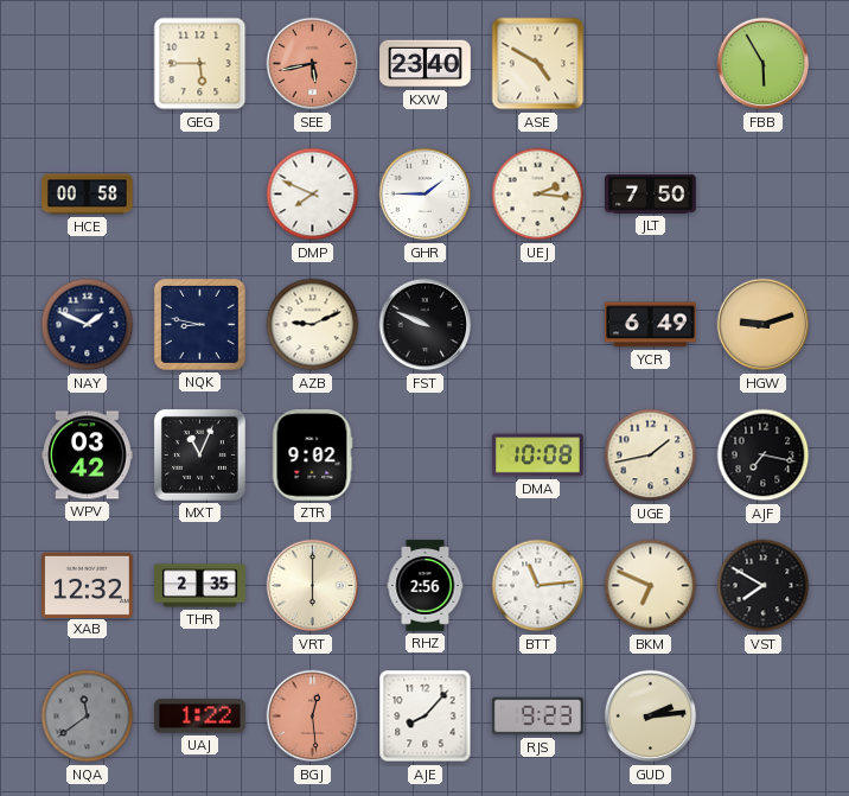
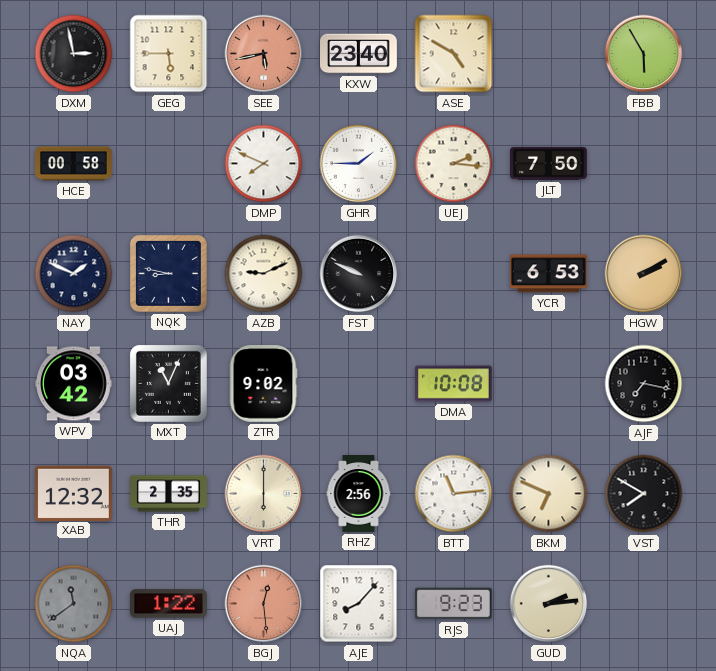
DXM: none -> 2:58
YCR: 6:49 -> 6:53
HGW: 9:12 -> 2:10
UGE: 1:43 -> none
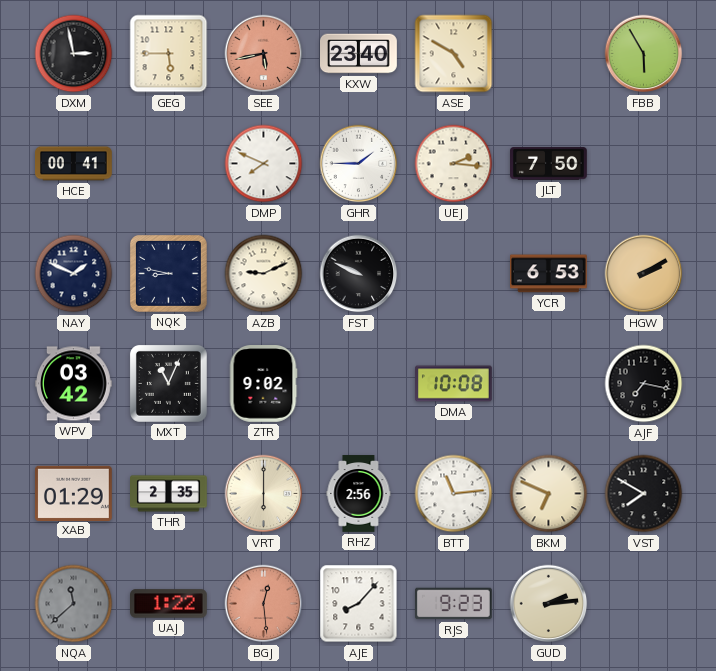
HCE: 00:58 -> 00:41
XAB: 12:32 -> 01:29
NQA: 11:39 -> 11:38
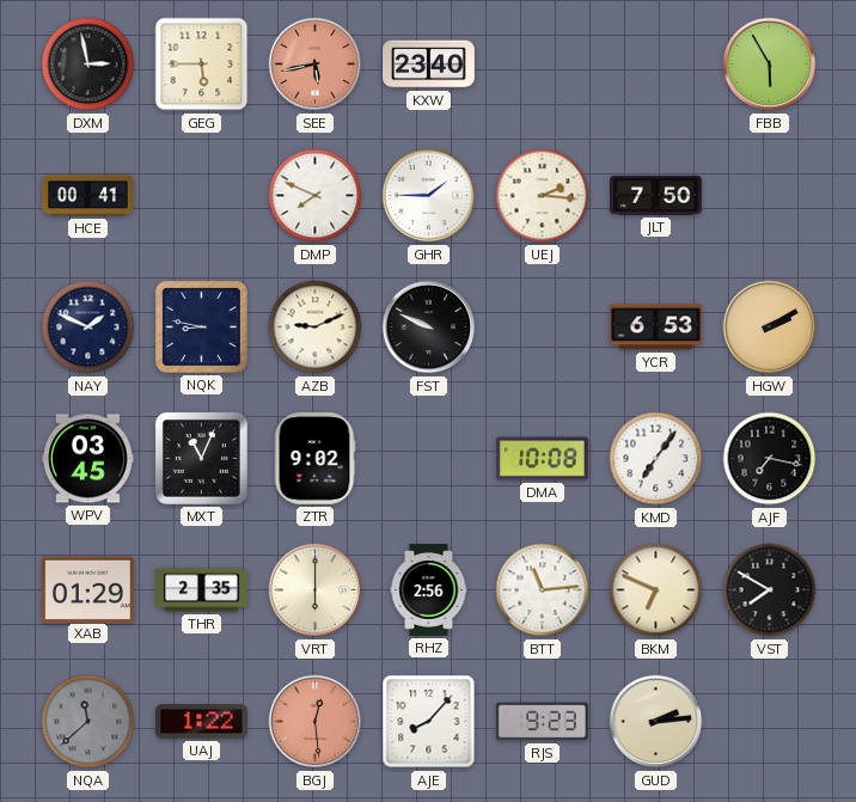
ASE: 4:50 -> none
WPV: 03:42 -> 03:45
KMD: none -> 7:06
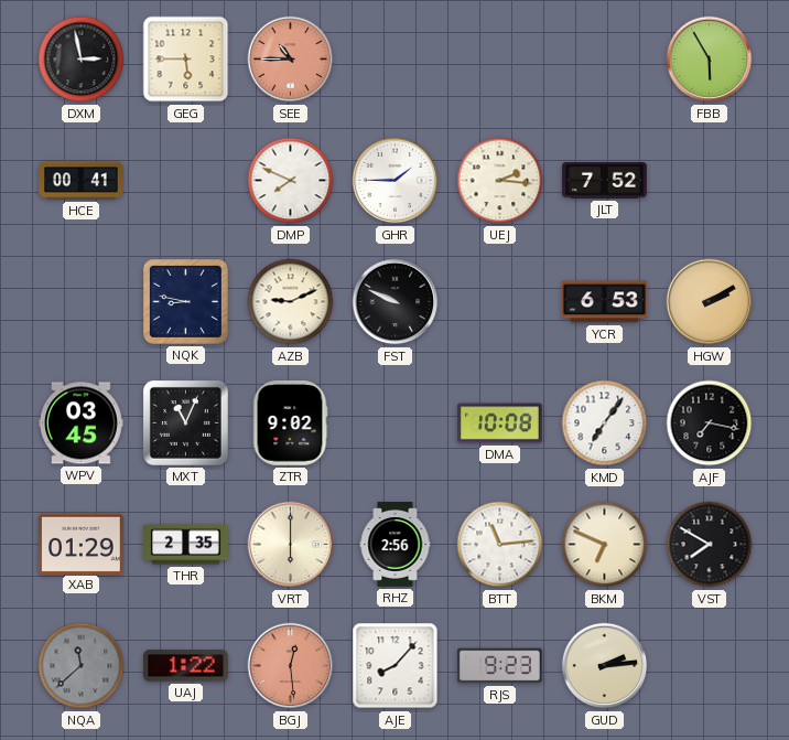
SEE: 5:43 -> 10:45
KXW: 23:40 -> none
JLT: 7:50 -> 7:52
NAY: 1:49 -> none
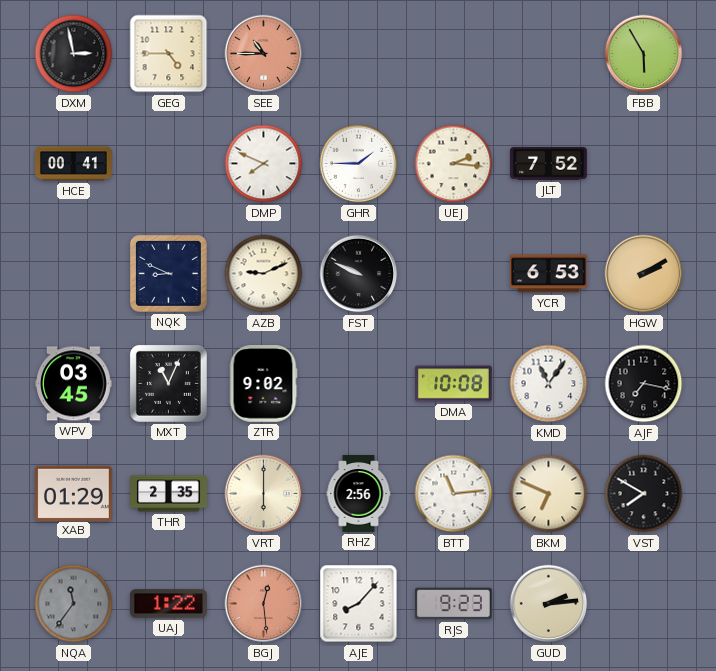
GEG: 5:45 -> 4:45
NQK: 8:47 -> 8:49
KMD: 7:06 -> 11:06
NQA: 11:38 -> 11:36
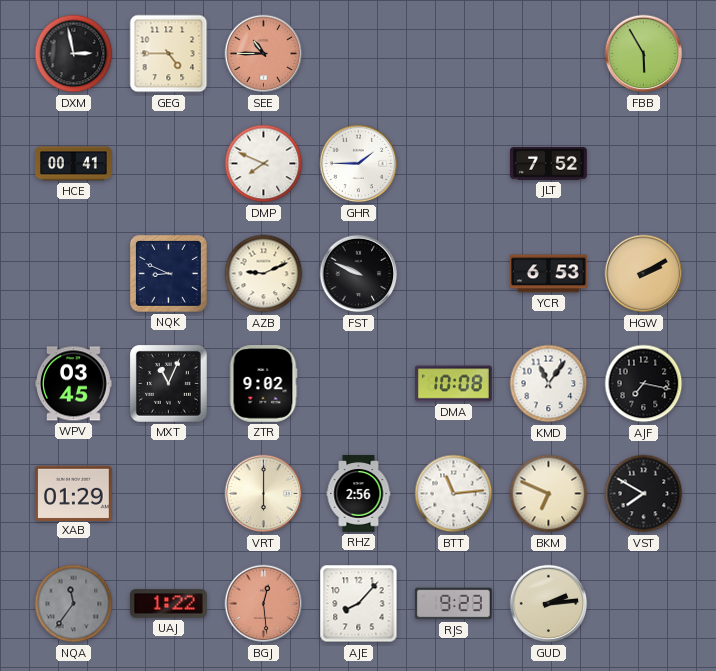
UEJ: 2:16 -> none
THR: 2:35 -> none
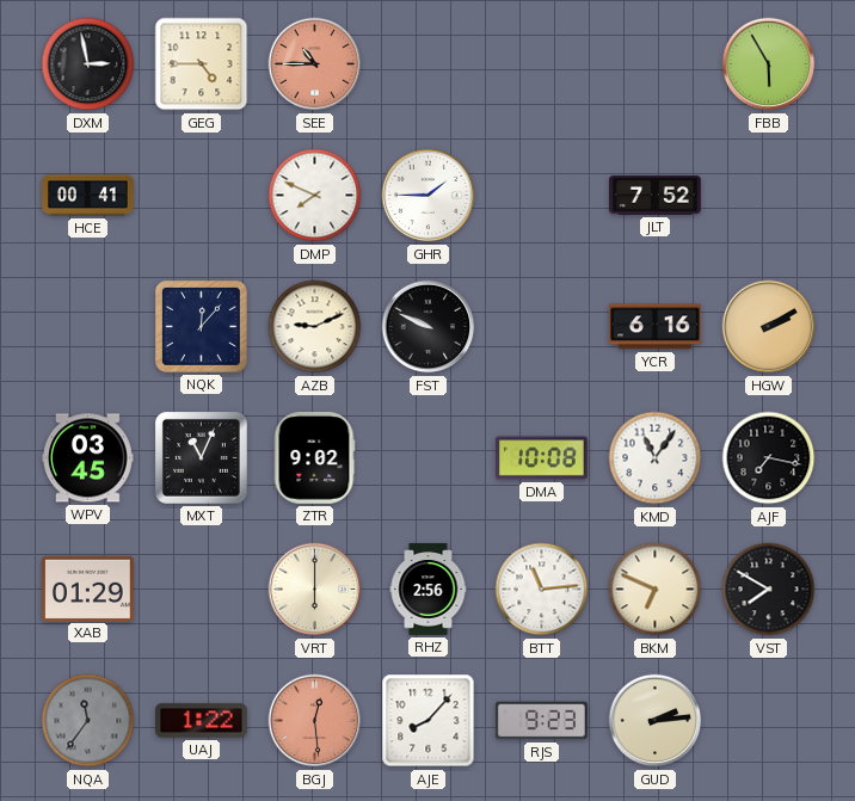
NQK: 8:49 -> 12:07
YCR: 6:53 -> 6:16
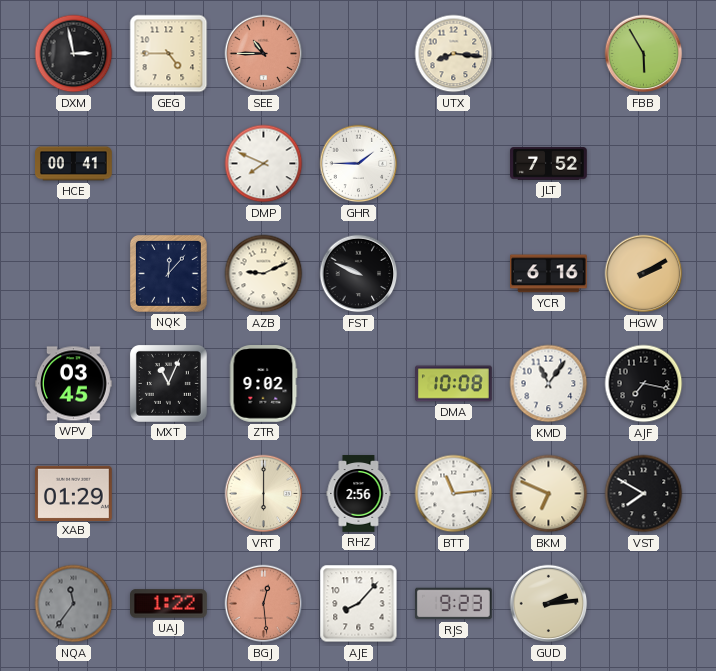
UTX: none -> 8:16
